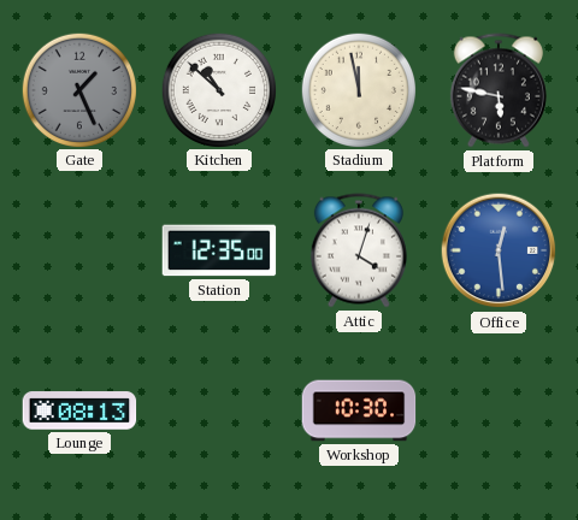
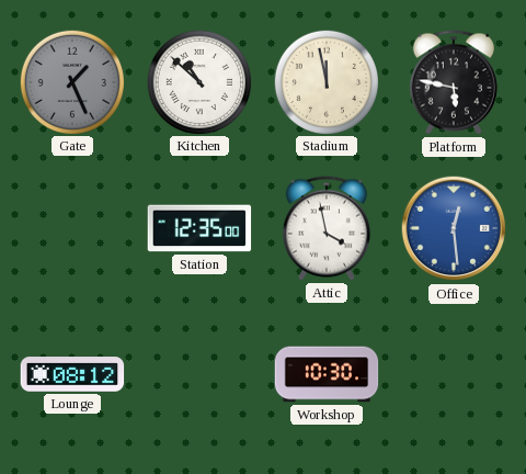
Attic: 4:03 -> 3:58
Lounge: 08:13 -> 08:12
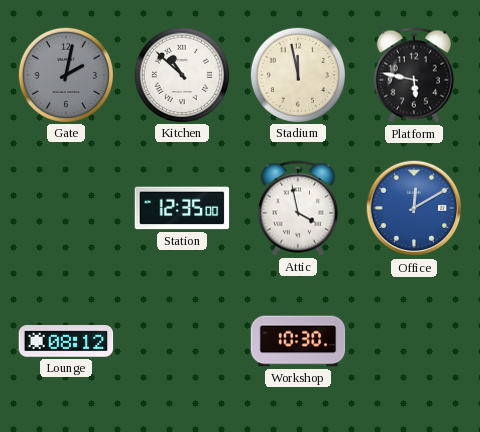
Gate: 1:26 -> 2:02
Office: 12:29 -> 12:10
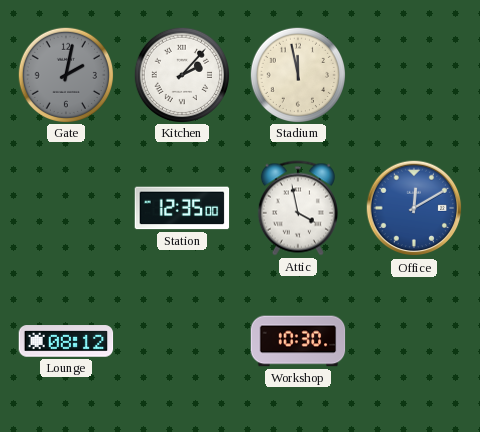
Kitchen: 10:52 -> 2:07
Platform: 5:47 -> none
